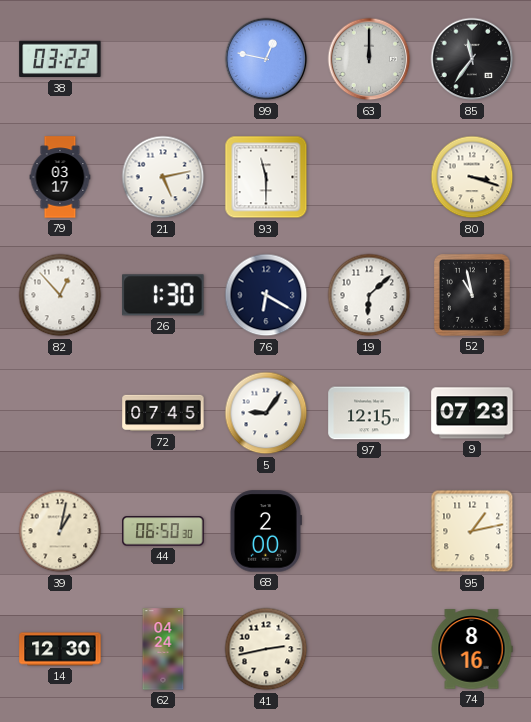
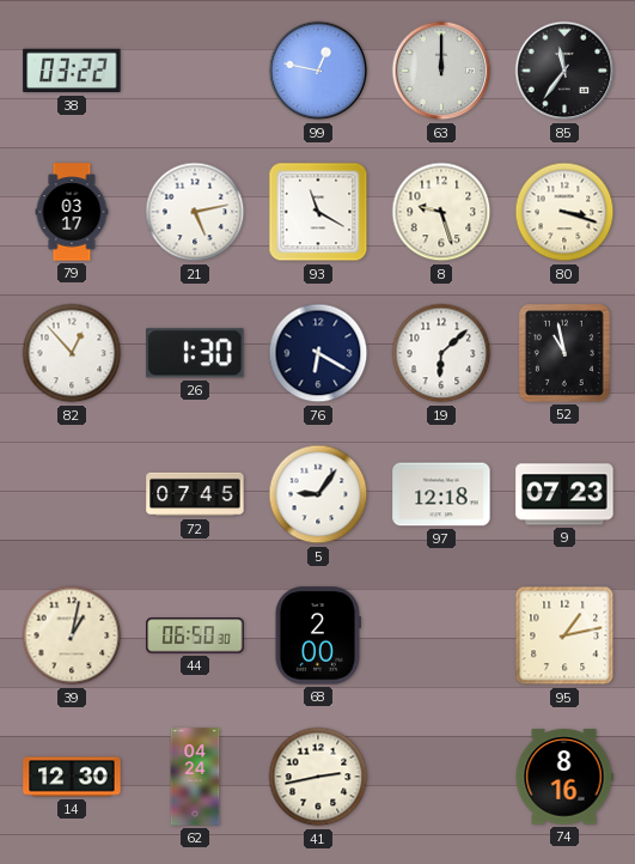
93: 11:30 -> 11:20
8: none -> 9:27
97: 12:15 -> 12:18
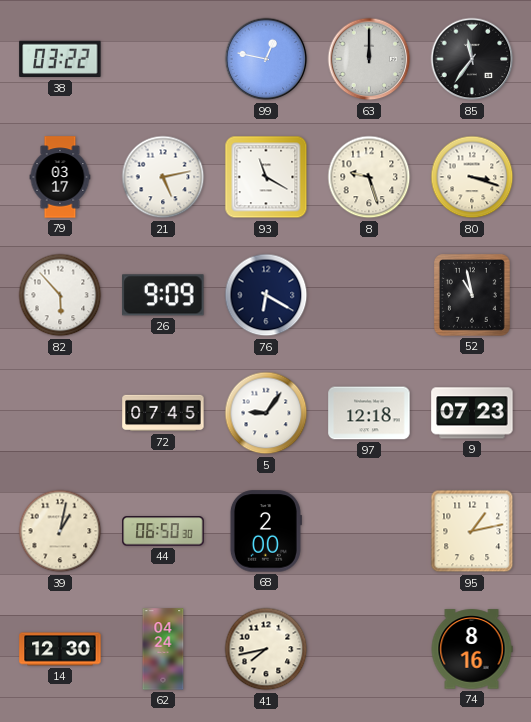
82: 12:53 -> 5:53
26: 1:30 -> 9:09
19: 6:08 -> none
41: 2:43 -> 7:43
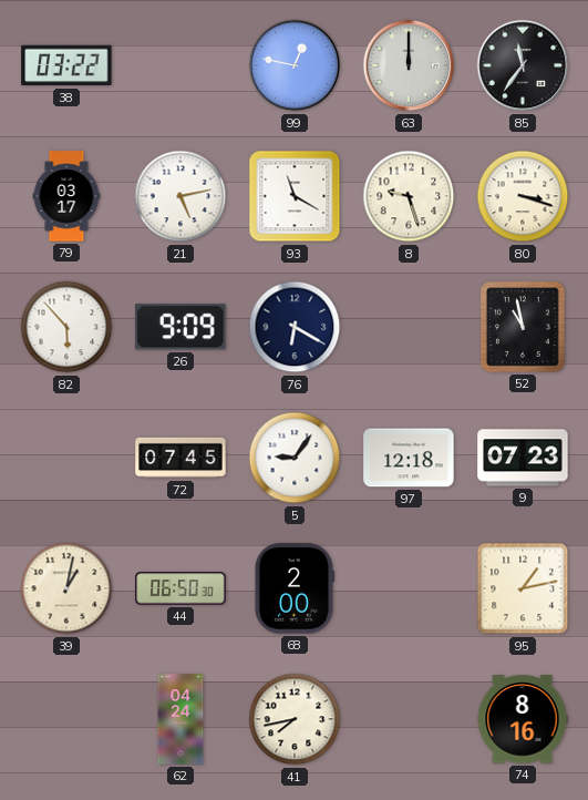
14: 12:30 -> none
